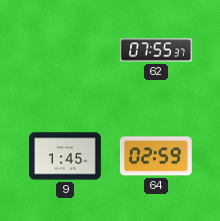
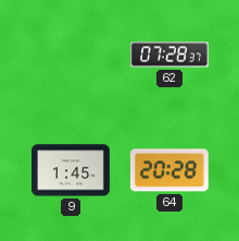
62: 07:55 -> 07:28
64: 02:59 -> 20:28
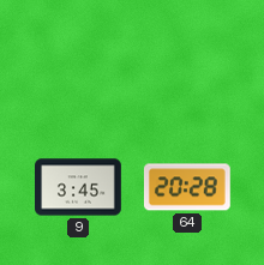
62: 07:28 -> none
9: 1:45 -> 3:45
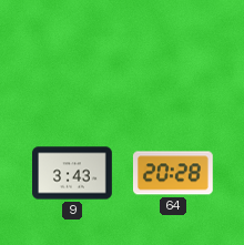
9: 3:45 -> 3:43
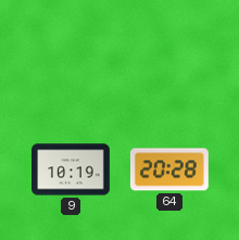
9: 3:43 -> 10:19
